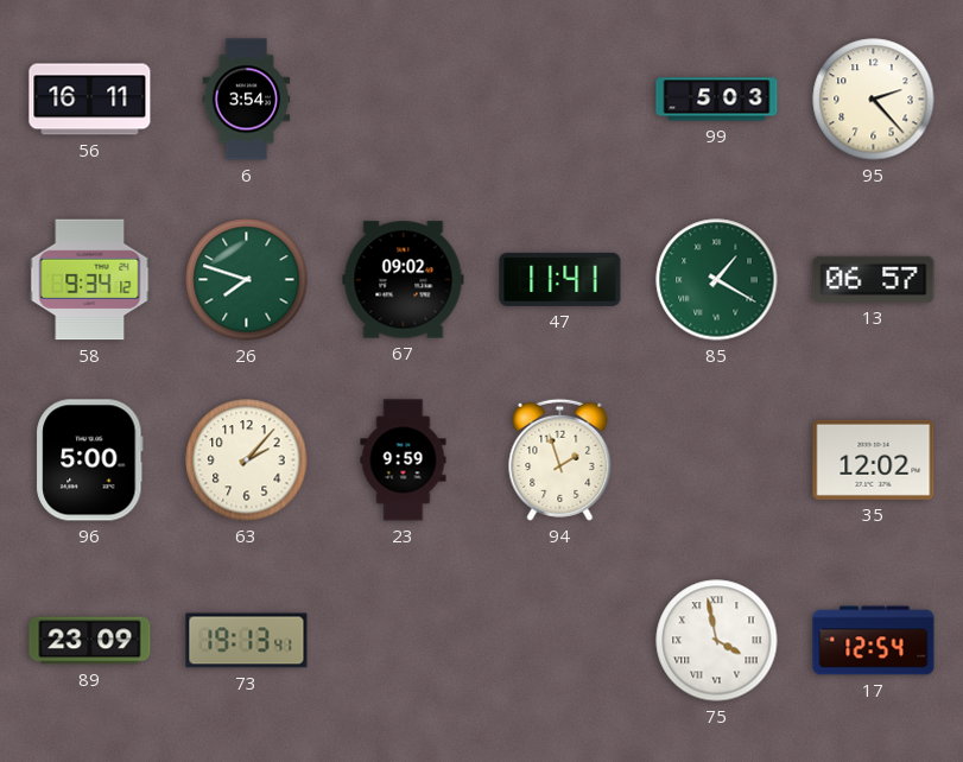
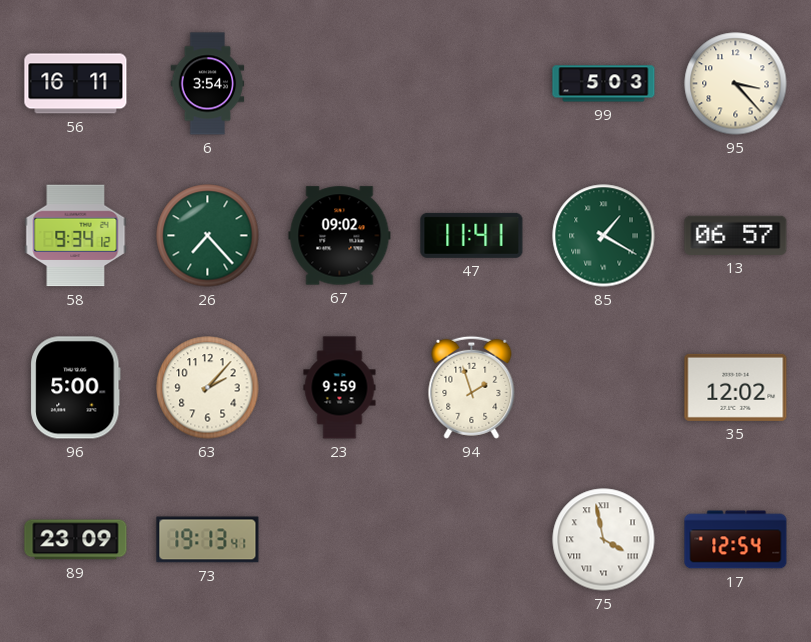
95: 2:23 -> 3:23
26: 7:48 -> 7:23
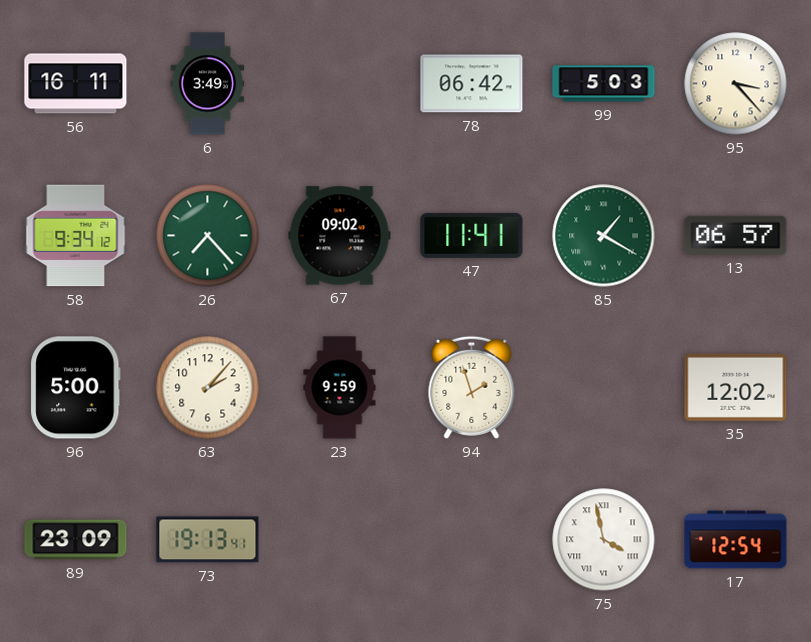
6: 3:54 -> 3:49
78: none -> 06:42
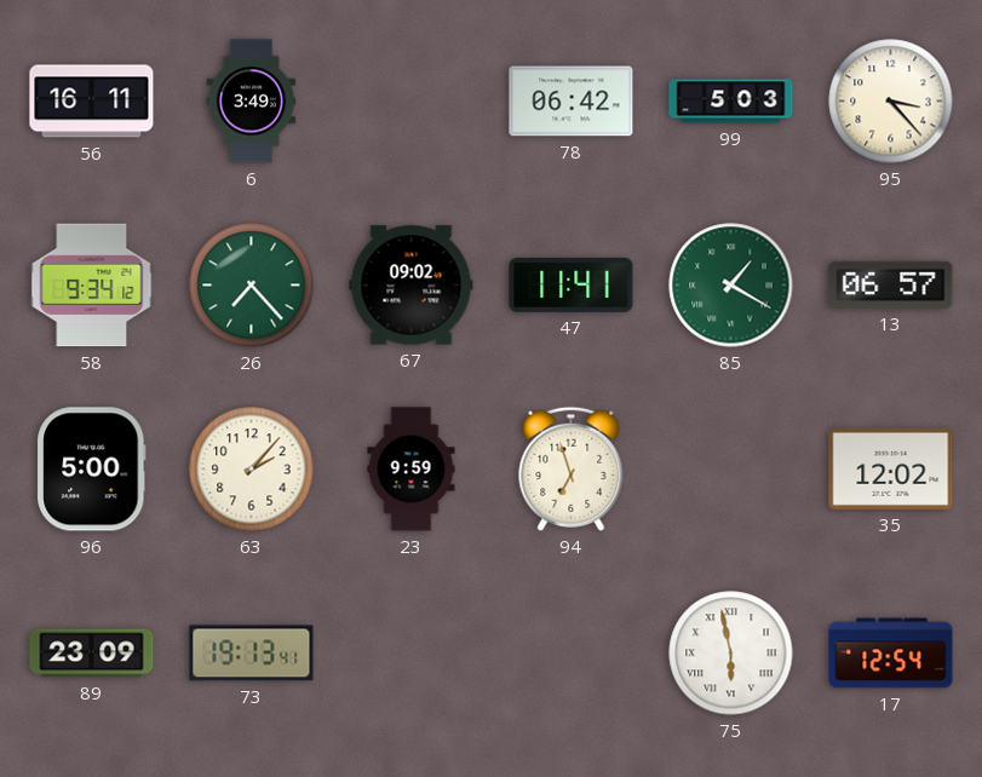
94: 1:57 -> 6:57
75: 3:58 -> 5:58
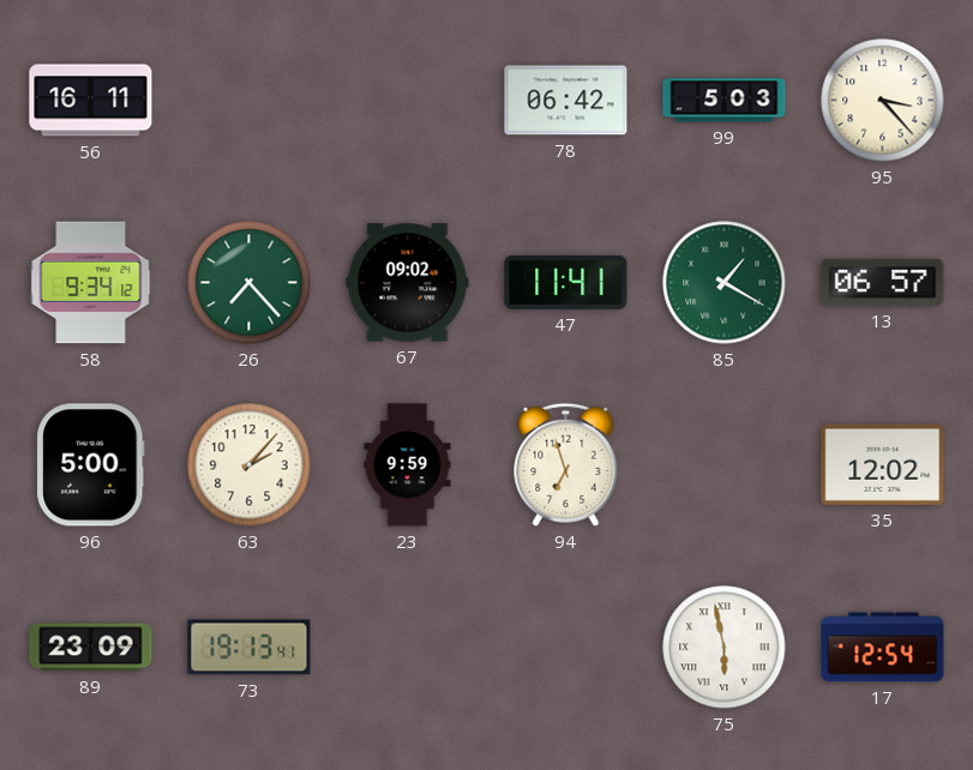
6: 3:49 -> none
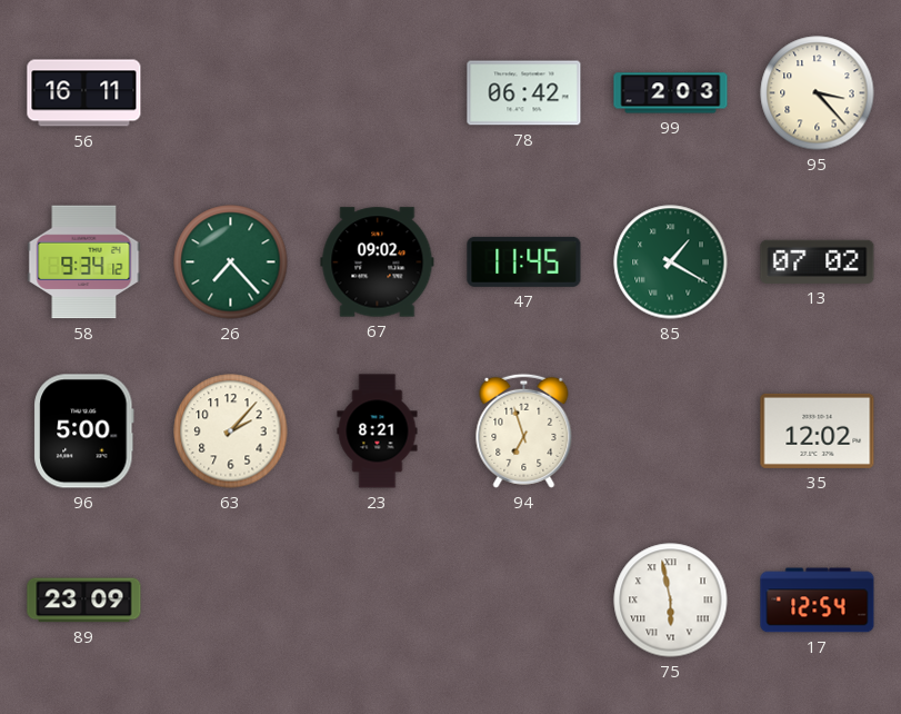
99: 5:03 -> 2:03
47: 11:41 -> 11:45
13: 06:57 -> 07:02
23: 9:59 -> 8:21
73: 19:13 -> none
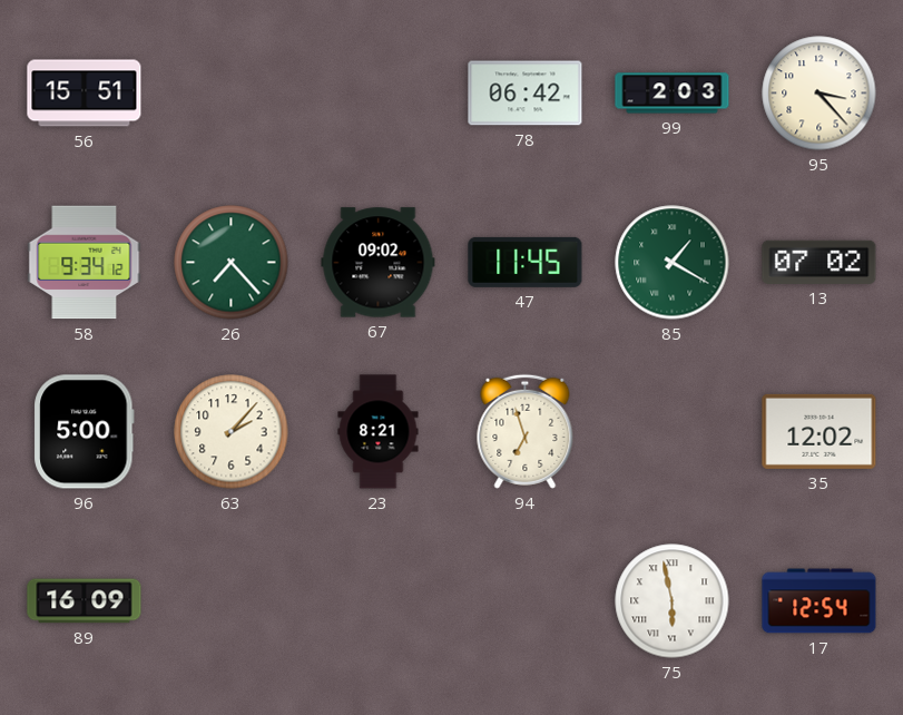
56: 16:11 -> 15:51
89: 23:09 -> 16:09
